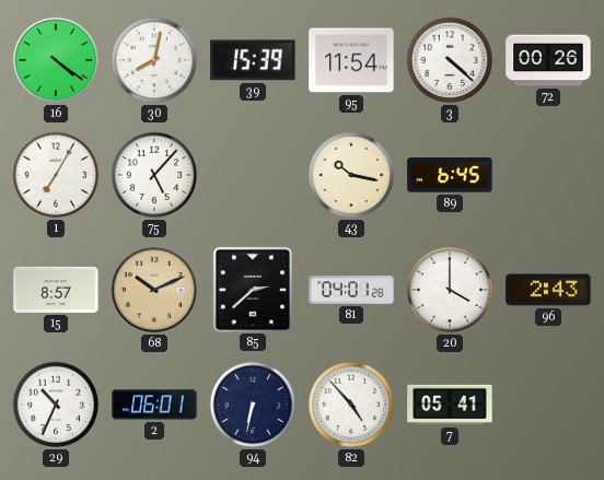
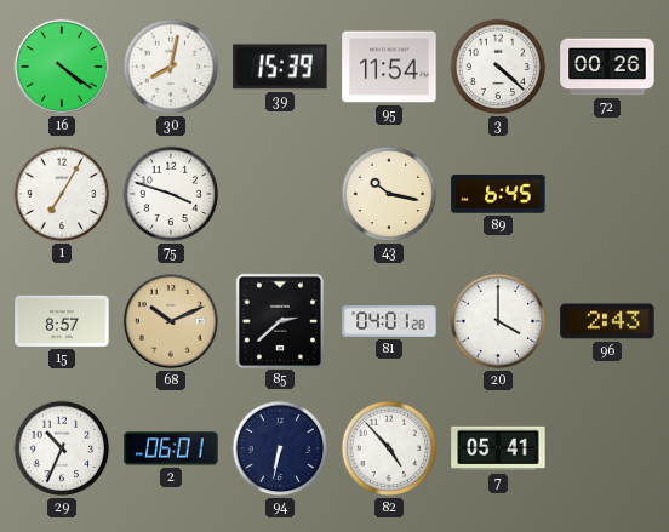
75: 5:07 -> 3:48
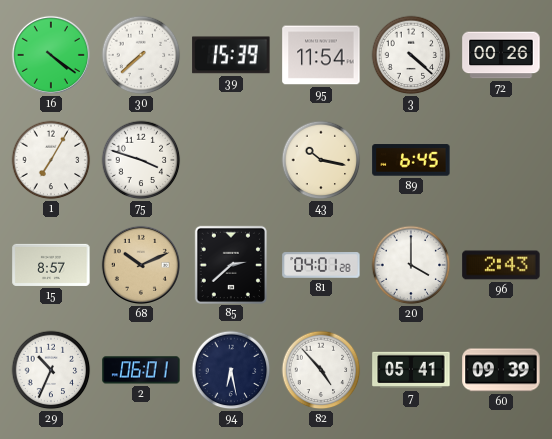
30: 8:02 -> 7:38
94: 6:32 -> 6:28
60: none -> 09:39
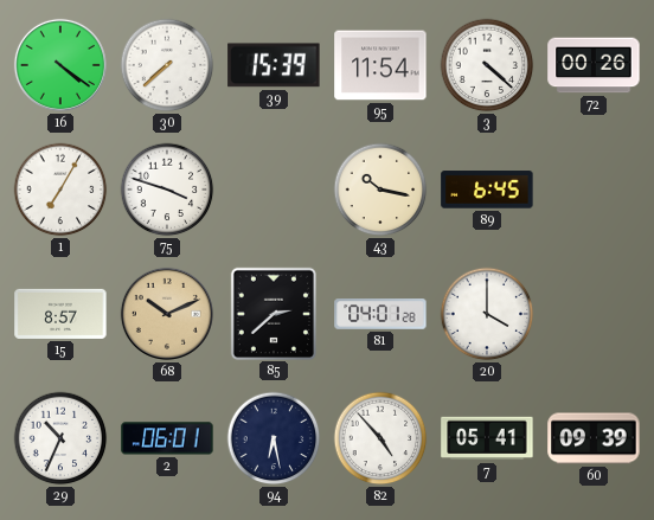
96: 2:43 -> none
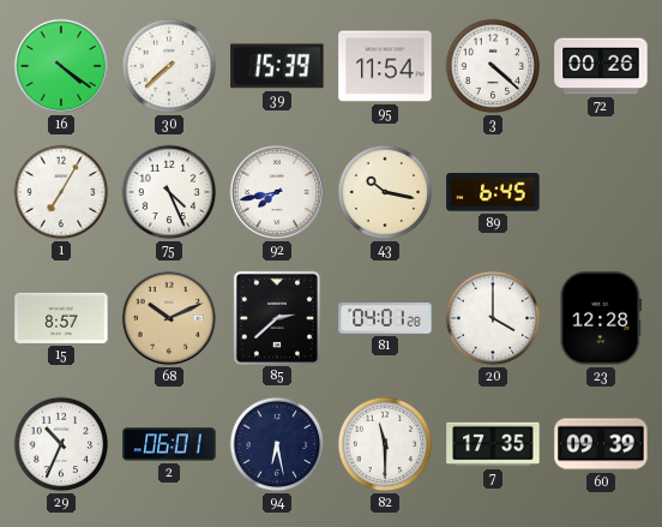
75: 3:48 -> 4:26
92: none -> 7:43
23: none -> 12:28
82: 4:53 -> 11:30
7: 05:41 -> 17:35
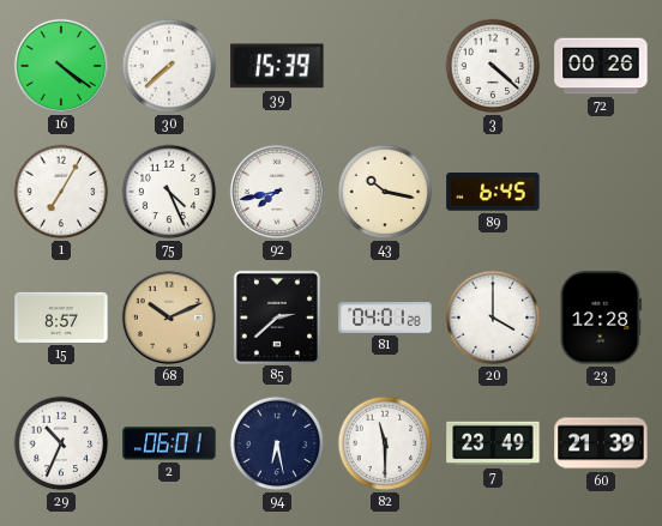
95: 11:54 -> none
7: 17:35 -> 23:49
60: 09:39 -> 21:39
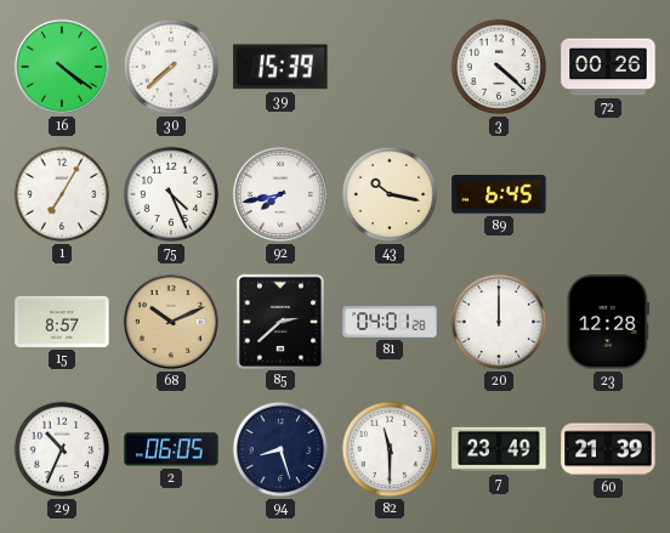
20: 4:00 -> 12:00
2: 06:01 -> 06:05
94: 6:28 -> 8:27
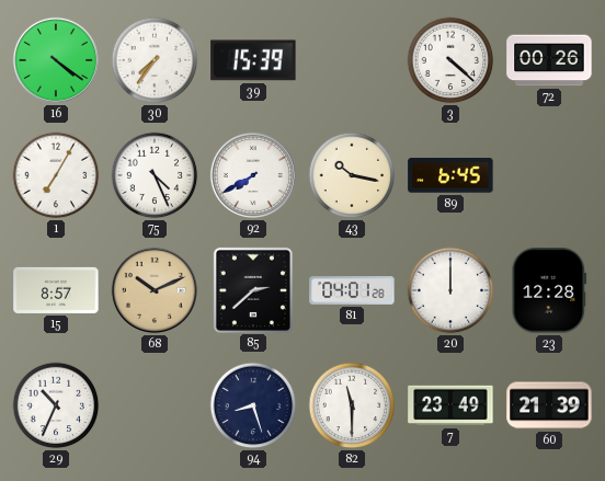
30: 7:38 -> 7:36
92: 7:43 -> 7:40
2: 06:05 -> none
